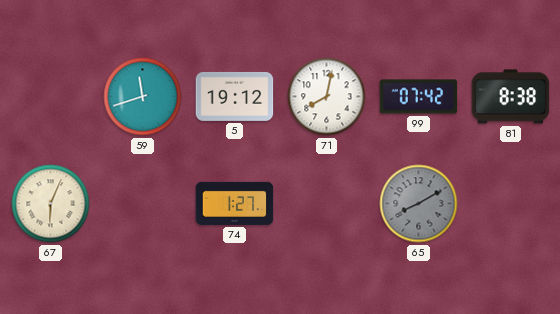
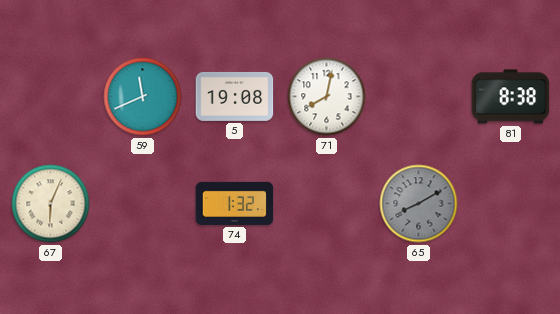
59: 11:42 -> 11:41
5: 19:12 -> 19:08
99: 07:42 -> none
74: 1:27 -> 1:32
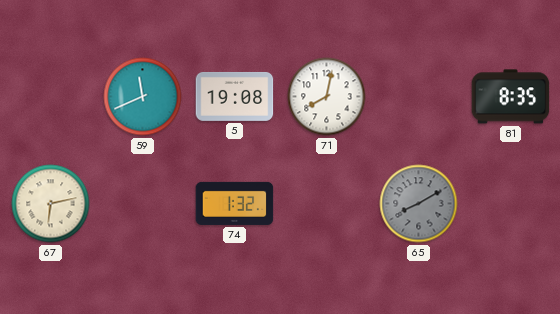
81: 8:38 -> 8:35
67: 6:04 -> 6:13
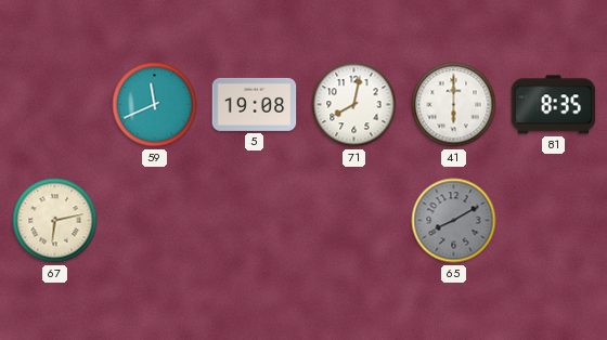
41: none -> 6:00
74: 1:32 -> none
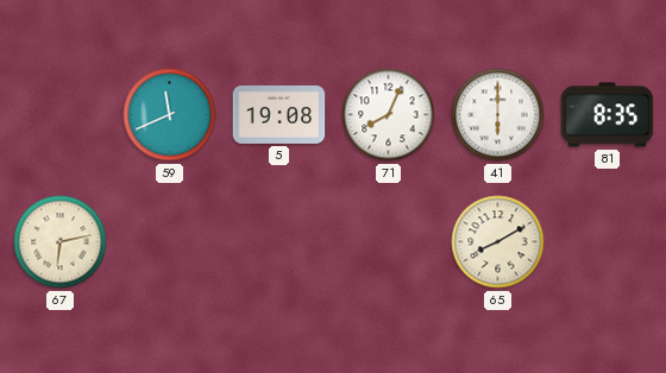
71: 8:02 -> 8:04
65 dial: grey -> cream
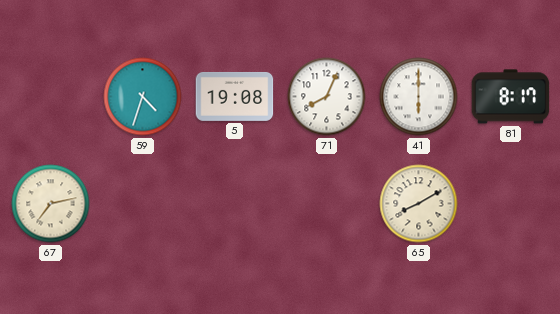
59: 11:41 -> 4:33
81: 8:35 -> 8:17
67: 6:13 -> 7:13
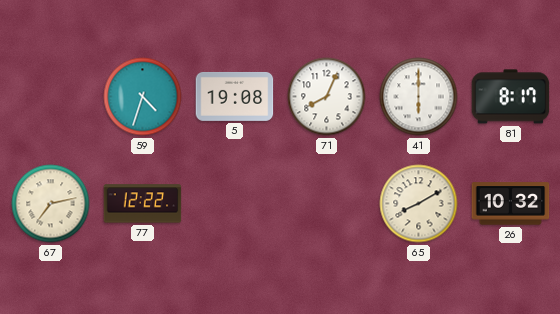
77: none -> 12:22
26: none -> 10:32
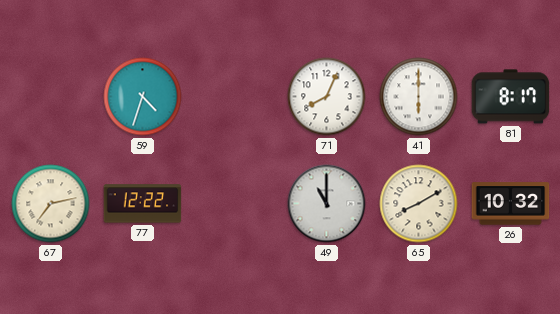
5: 19:08 -> none
49: none -> 11:00
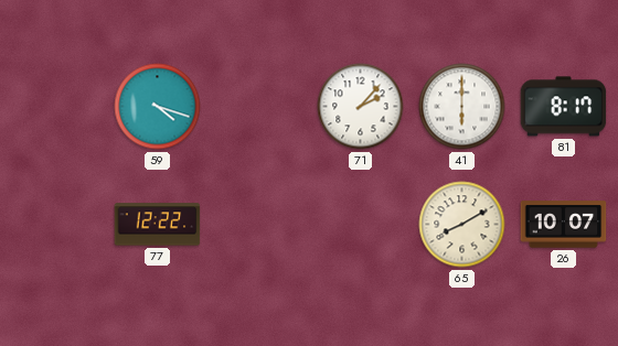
59: 4:33 -> 4:18
71: 8:04 -> 2:07
67: 7:13 -> none
49: 11:00 -> none
26: 10:32 -> 10:07
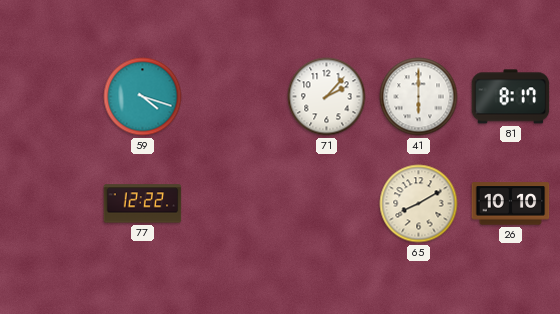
26: 10:07 -> 10:10
